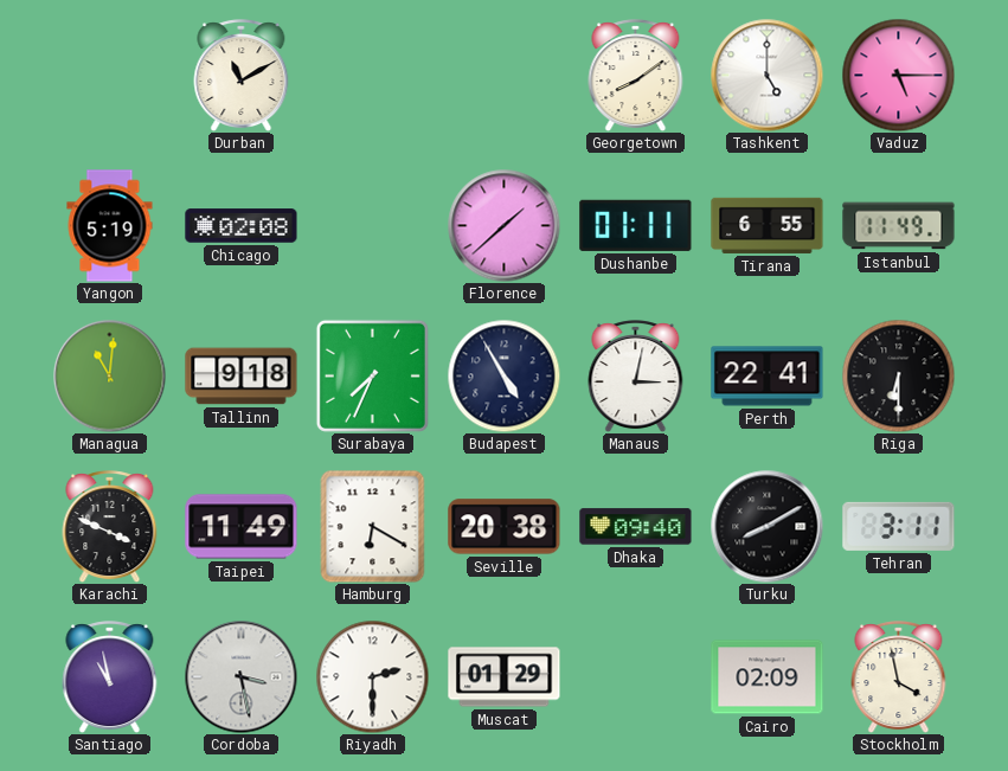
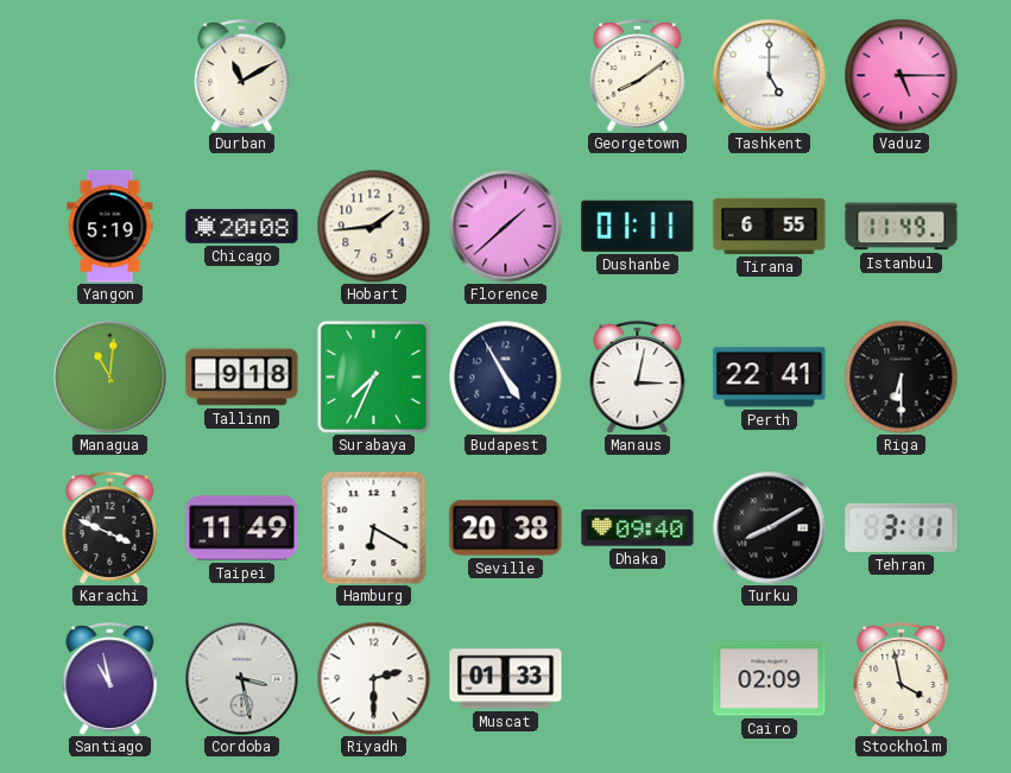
Chicago: 02:08 -> 20:08
Hobart: none -> 1:44
Muscat: 01:29 -> 01:33
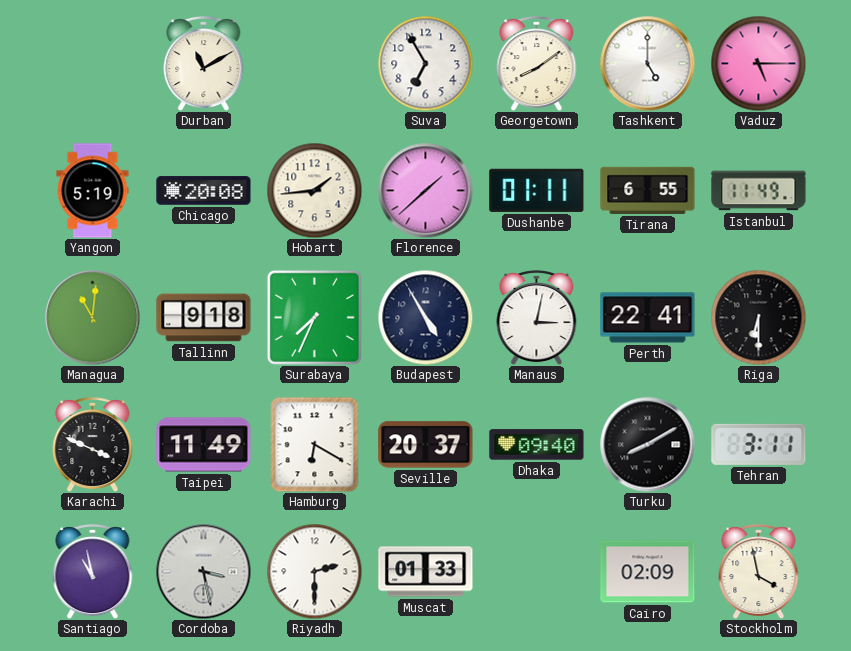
Suva: none -> 6:55
Seville: 20:38 -> 20:37
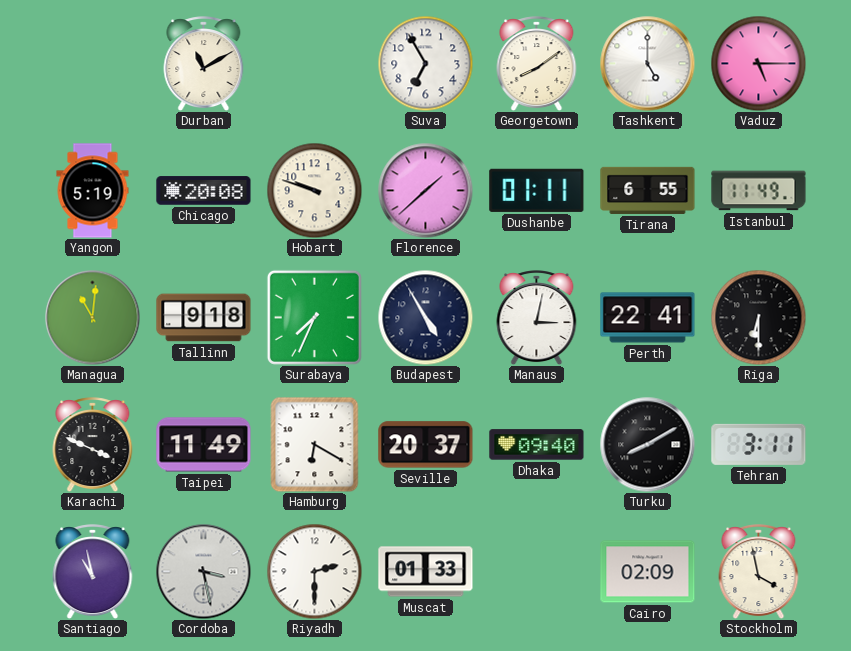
Hobart: 1:44 -> 9:48
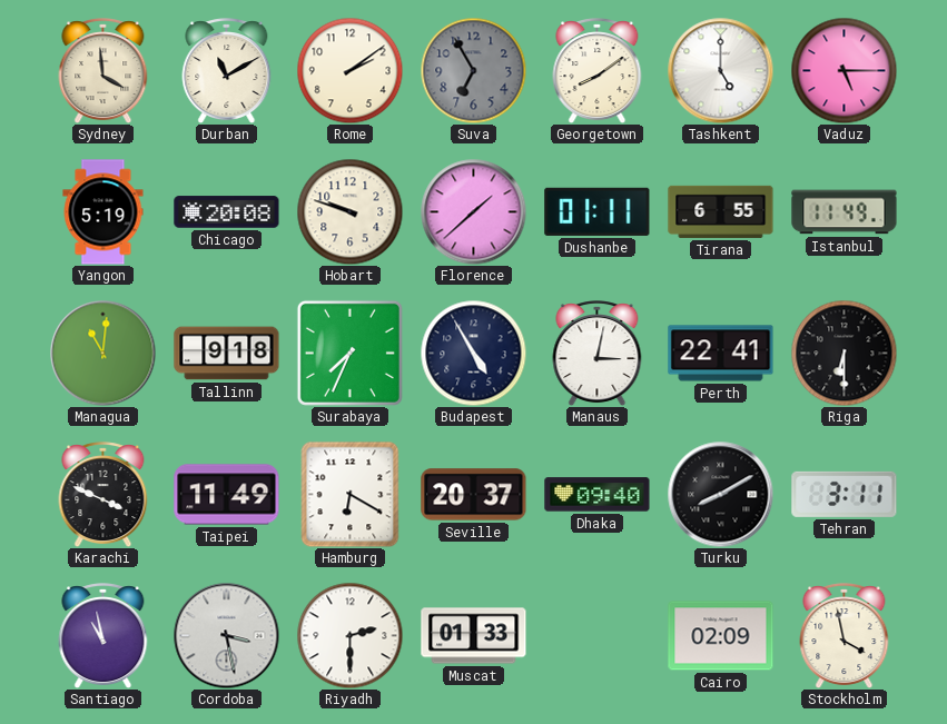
Sydney: none -> 3:59
Rome: none -> 2:09
Suva dial: white -> grey
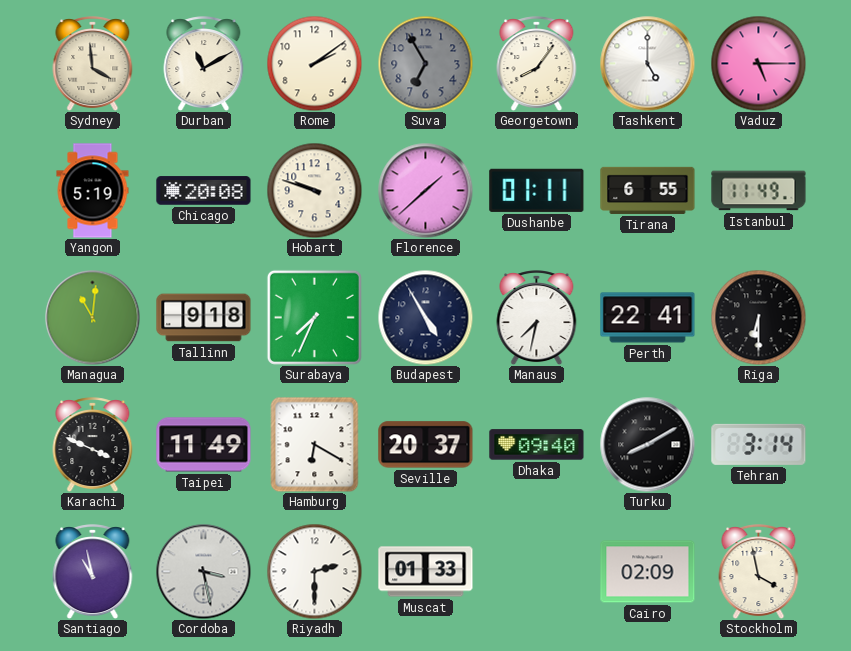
Georgetown: 8:09 -> 8:06
Manaus: 3:02 -> 7:32
Tehran: 3:11 -> 3:14
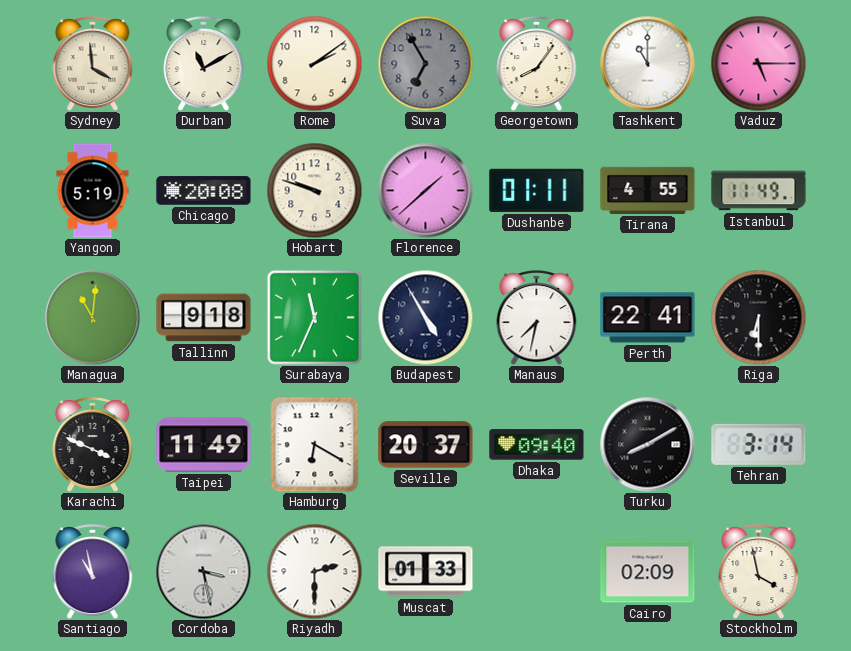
Tashkent: 5:00 -> 11:00
Tirana: 6:55 -> 4:55
Surabaya: 7:34 -> 11:34
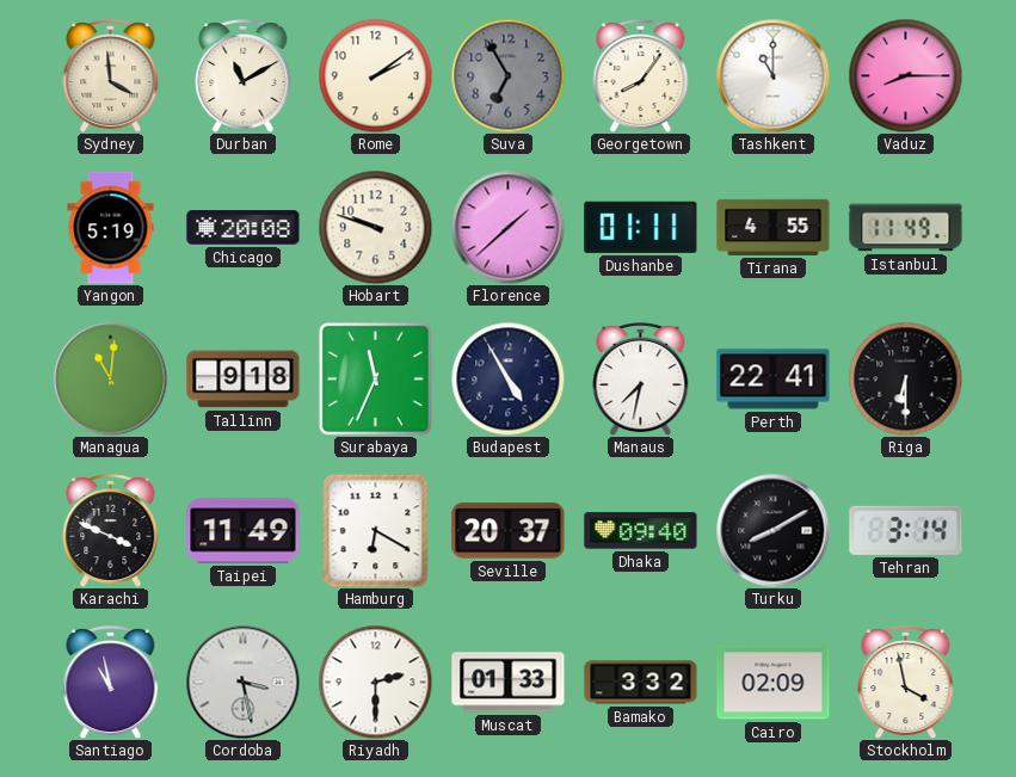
Vaduz: 5:15 -> 8:15
Bamako: none -> 3:32
